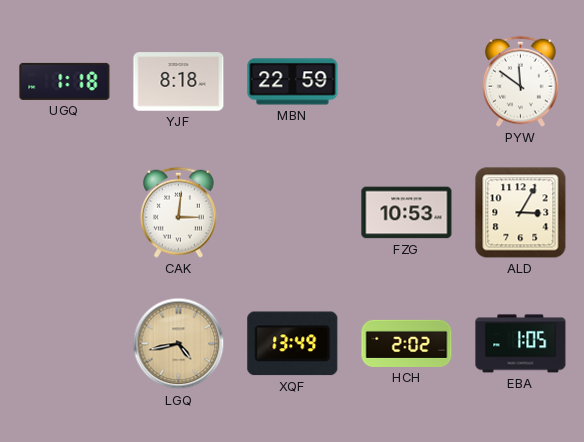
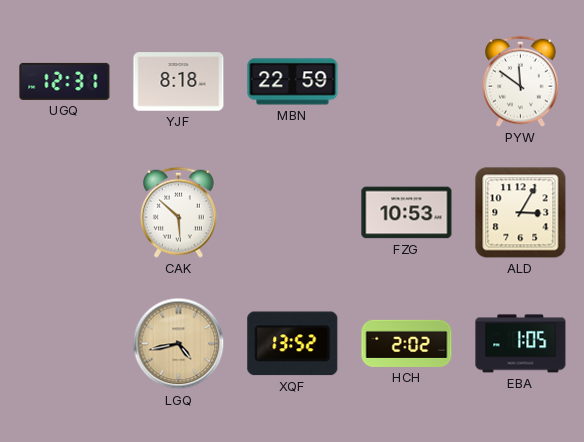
UGQ: 1:18 -> 12:31
CAK: 3:01 -> 5:52
XQF: 13:49 -> 13:52
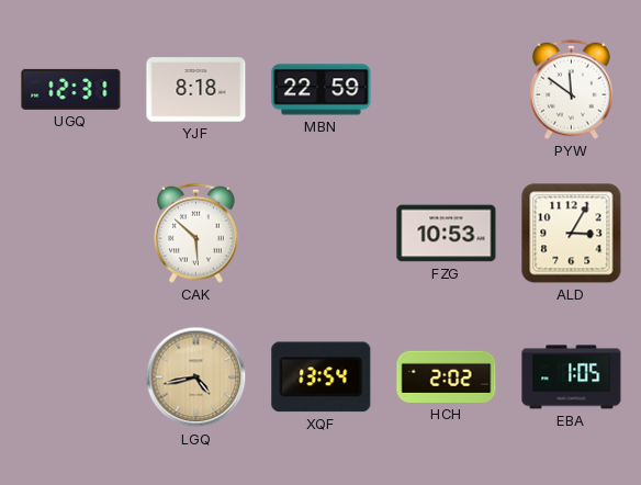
XQF: 13:52 -> 13:54
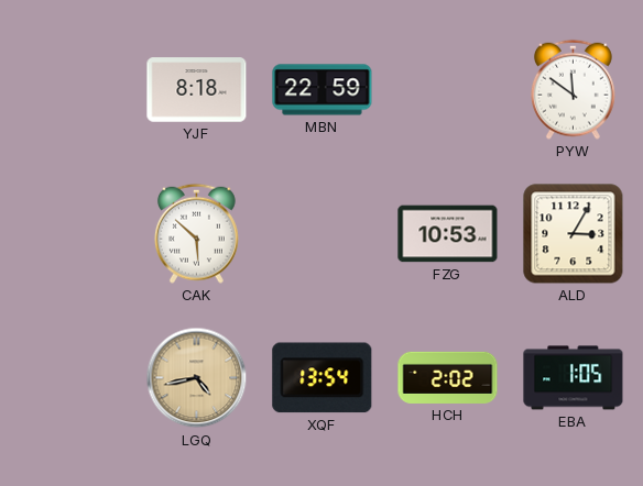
UGQ: 12:31 -> none
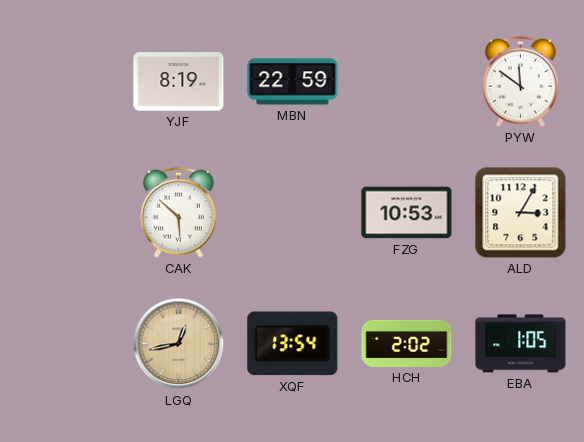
YJF: 8:18 -> 8:19
LGQ: 4:43 -> 12:43
